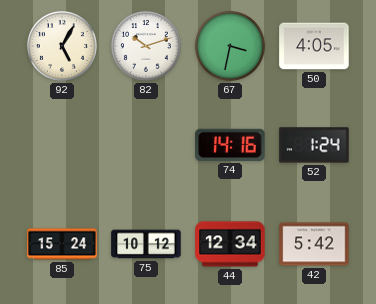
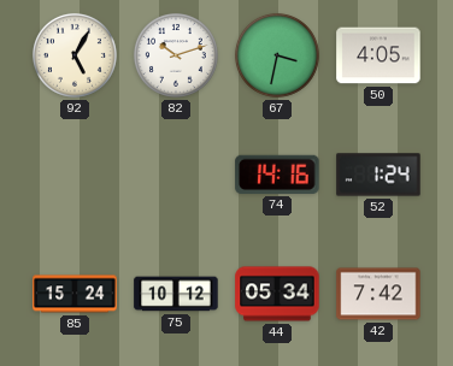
44: 12:34 -> 05:34
42: 5:42 -> 7:42
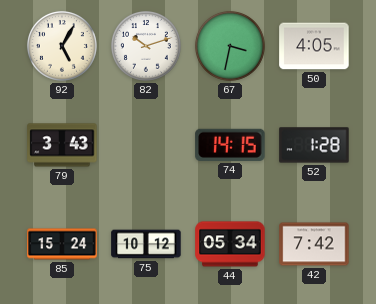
79: none -> 3:43
74: 14:16 -> 14:15
52: 1:24 -> 1:28
